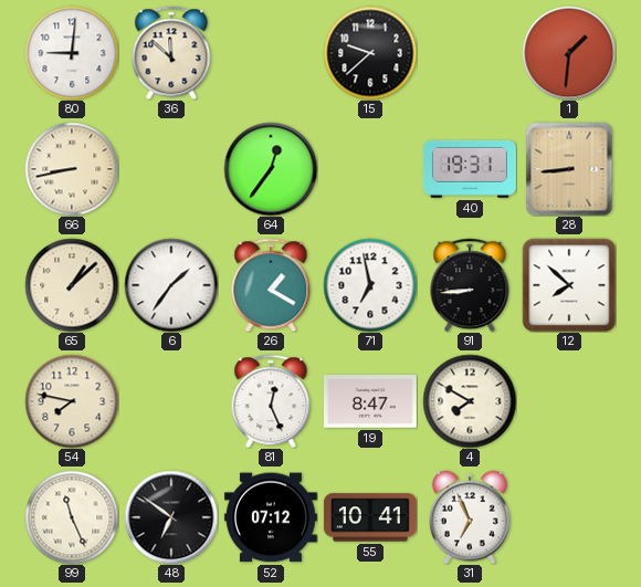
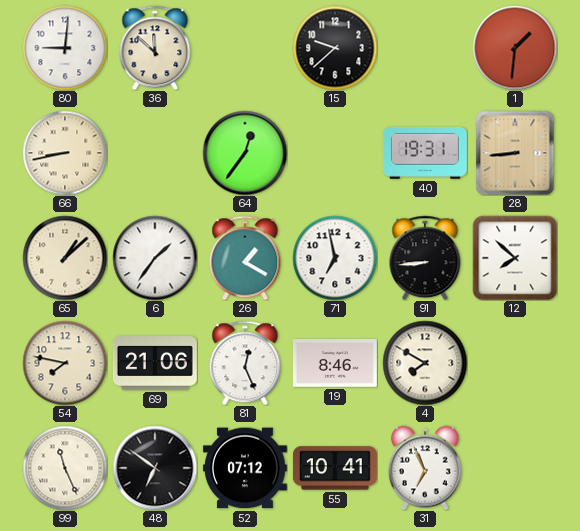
69: none -> 21:06
19: 8:47 -> 8:46
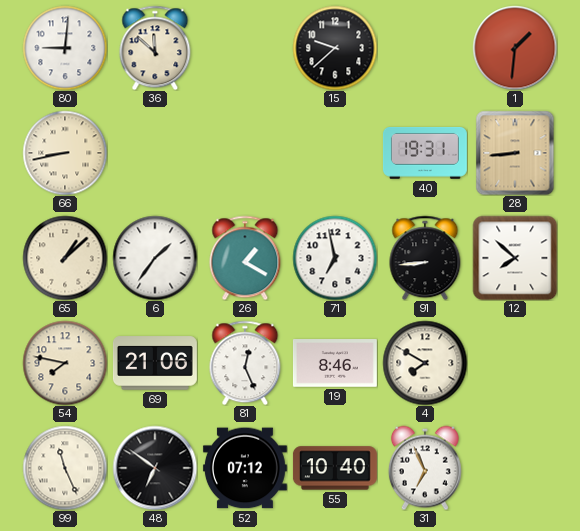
64: 12:36 -> none
55: 10:41 -> 10:40
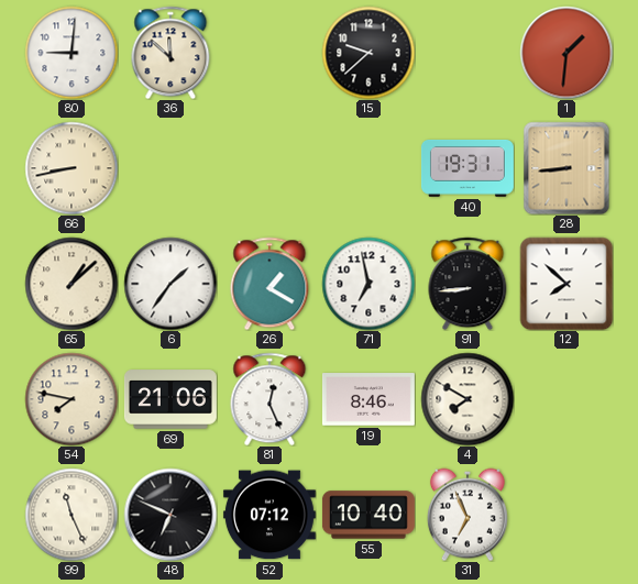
48: 6:51 -> 6:49
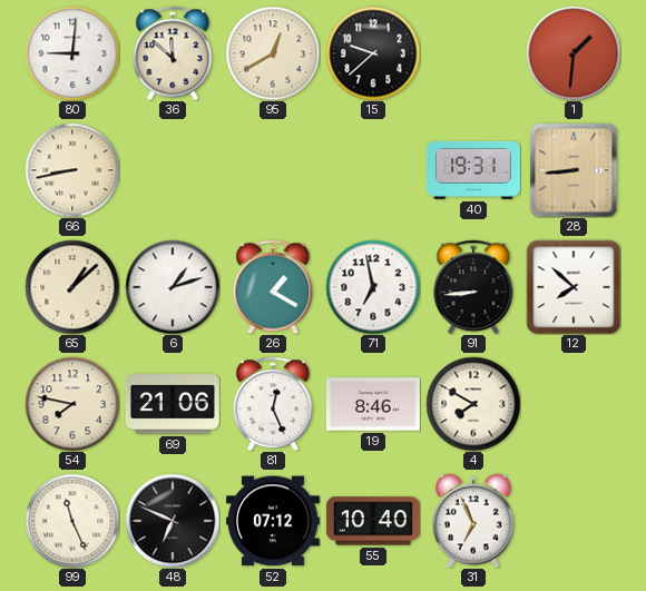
95: none -> 12:40
6: 1:36 -> 1:12
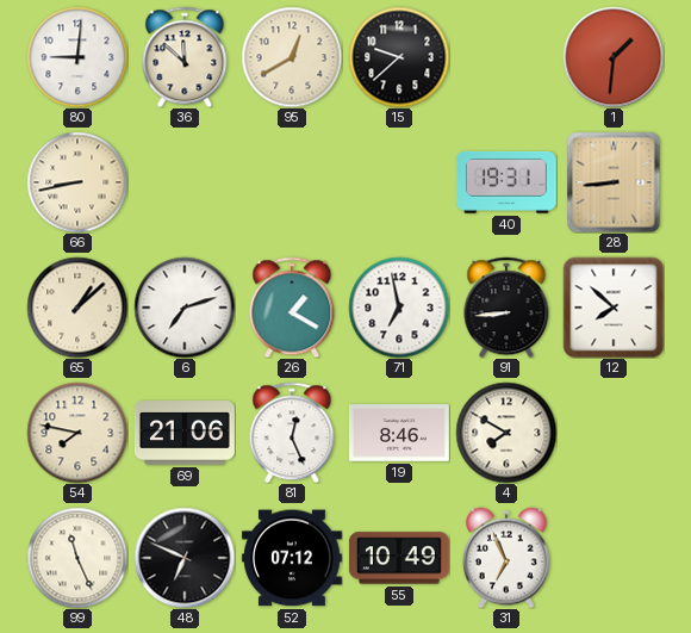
6: 1:12 -> 7:12
55: 10:40 -> 10:49
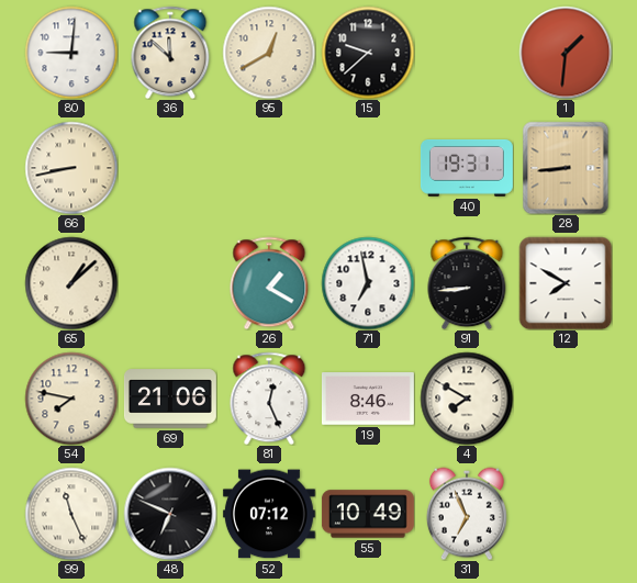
6: 7:12 -> none
12: 7:52 -> 7:50
